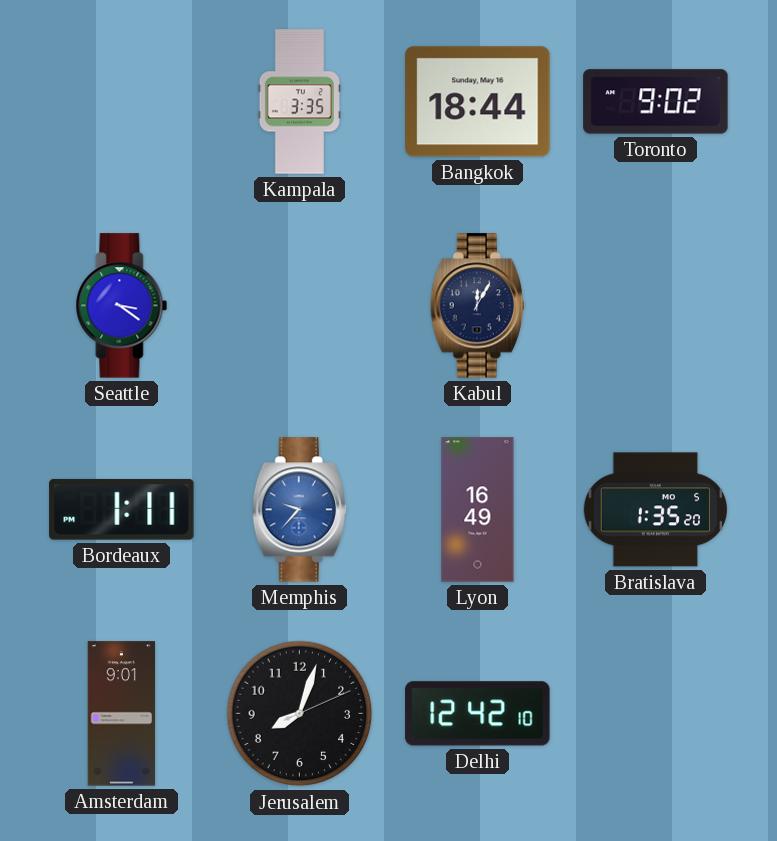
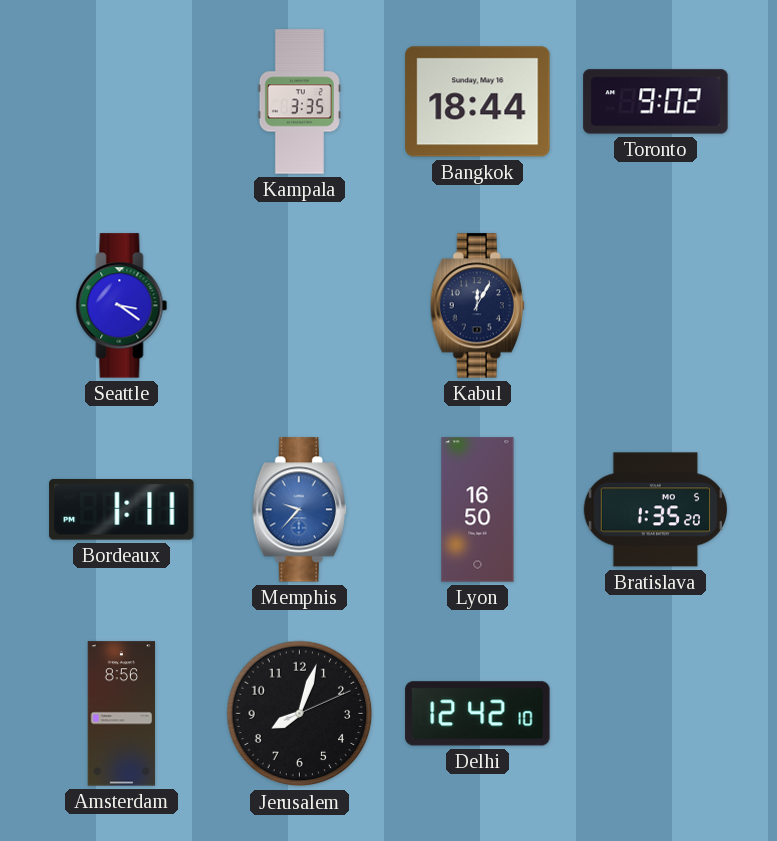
Lyon: 16:49 -> 16:50
Amsterdam: 9:01 -> 8:56
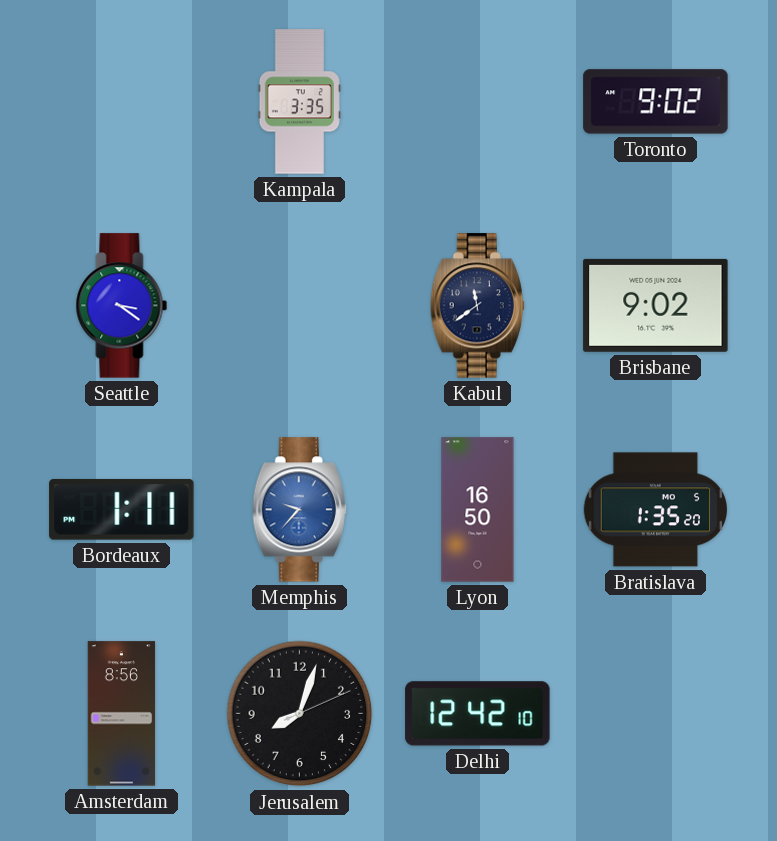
Bangkok: 18:44 -> none
Kabul: 12:05 -> 11:39
Brisbane: none -> 9:02
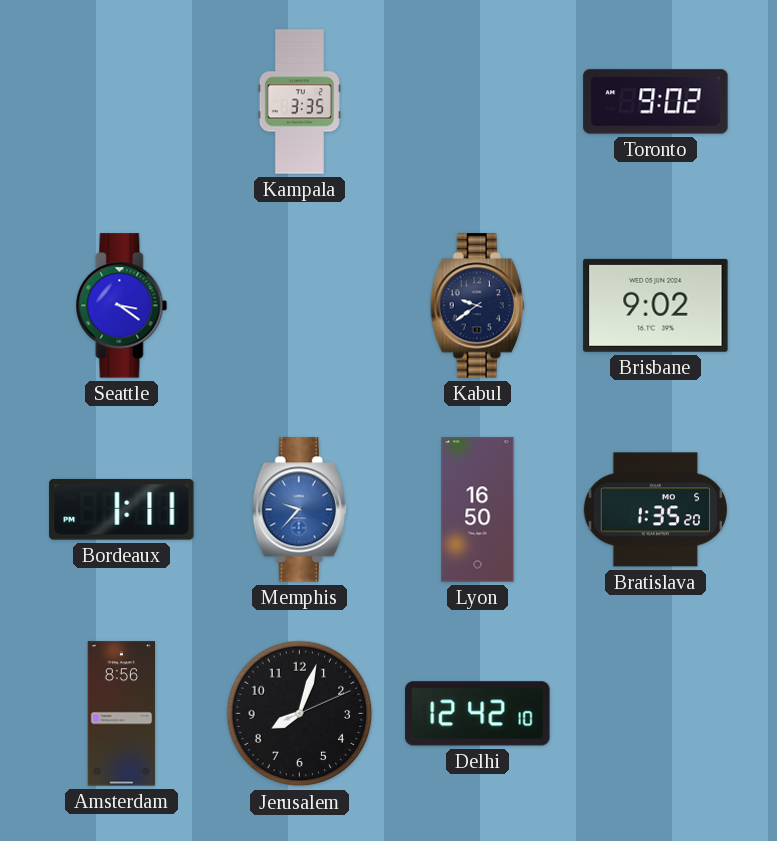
Kabul: 11:39 -> 9:39
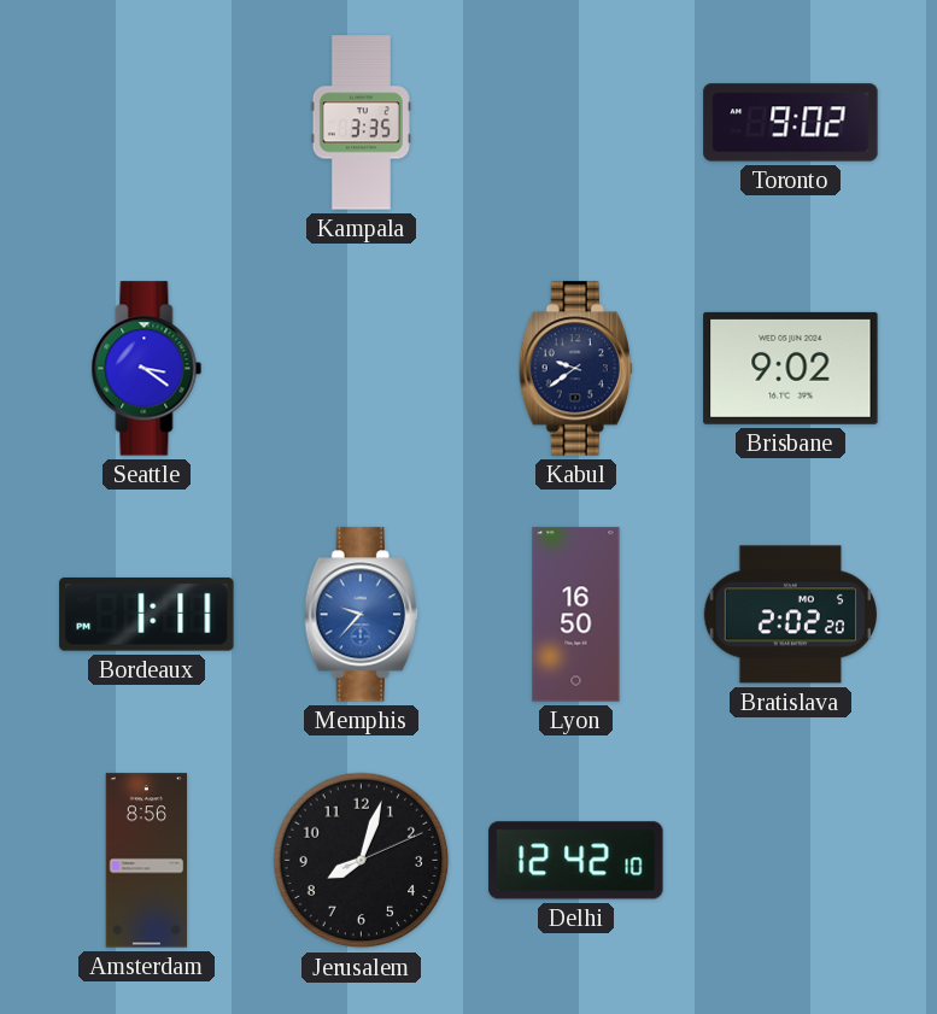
Bratislava: 1:35 -> 2:02
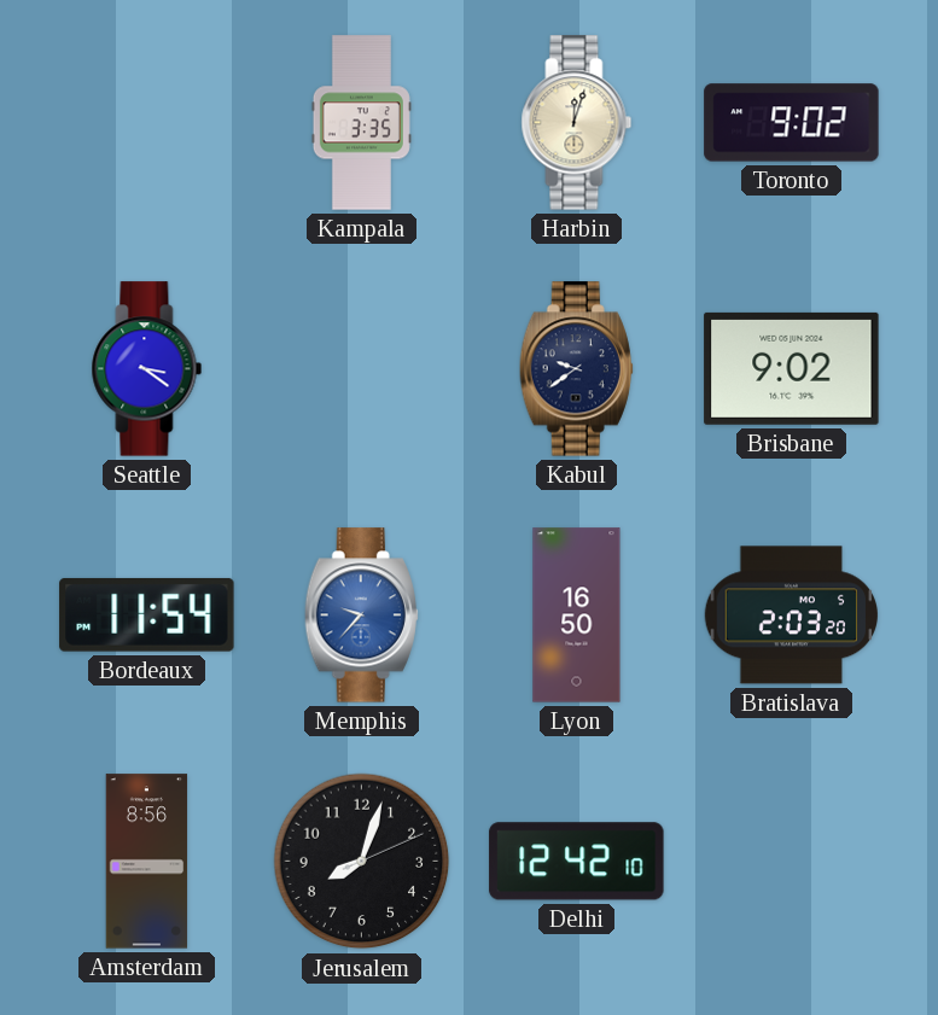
Harbin: none -> 12:03
Bordeaux: 1:11 -> 11:54
Bratislava: 2:02 -> 2:03
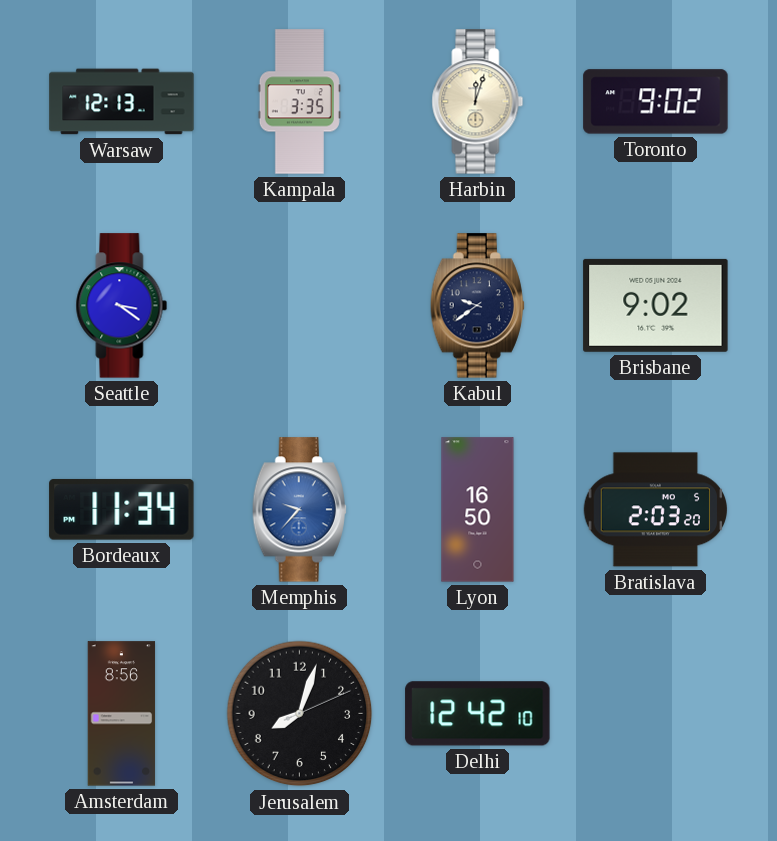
Warsaw: none -> 12:13
Bordeaux: 11:54 -> 11:34
